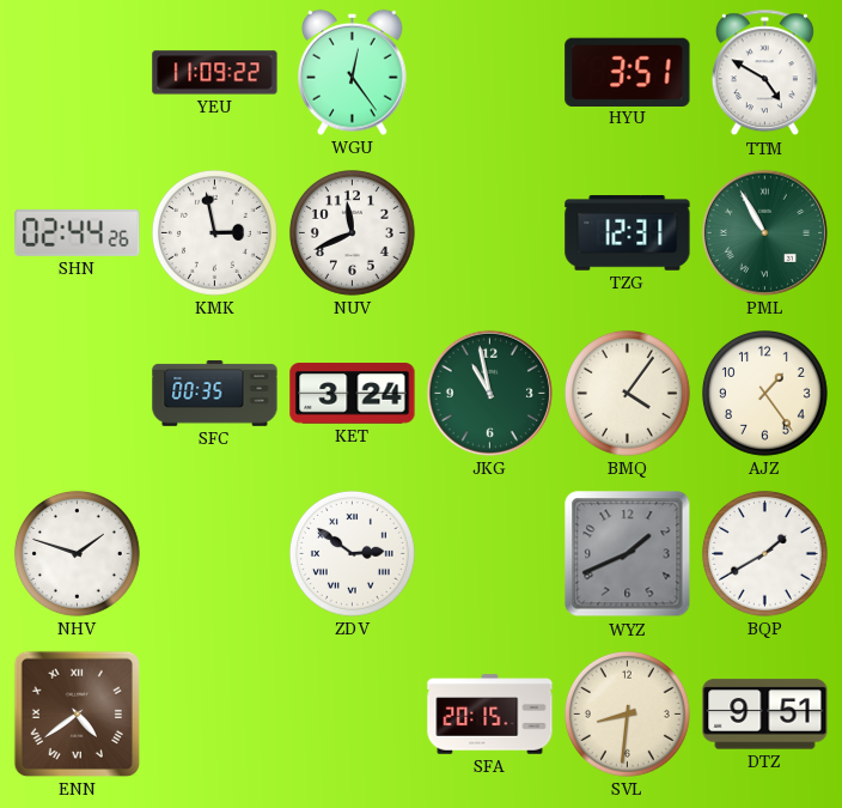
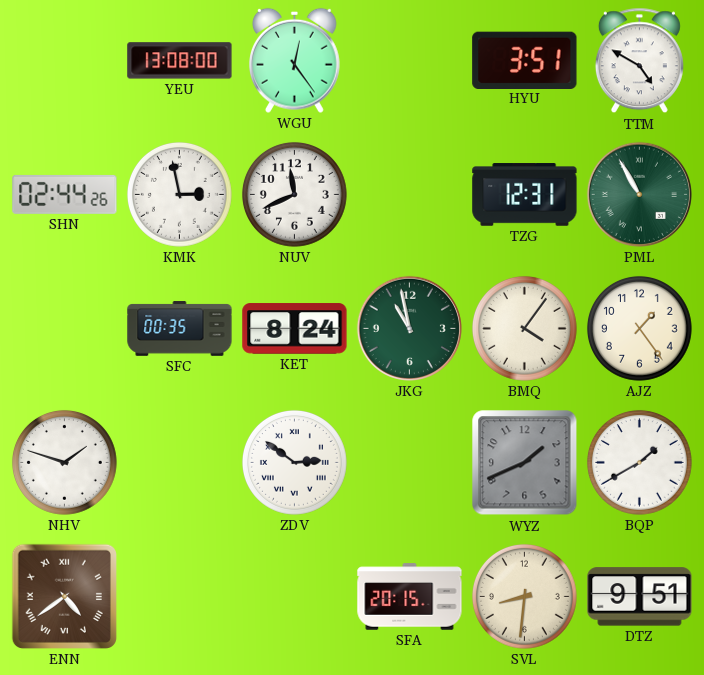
YEU: 11:09 -> 13:08
KET: 3:24 -> 8:24
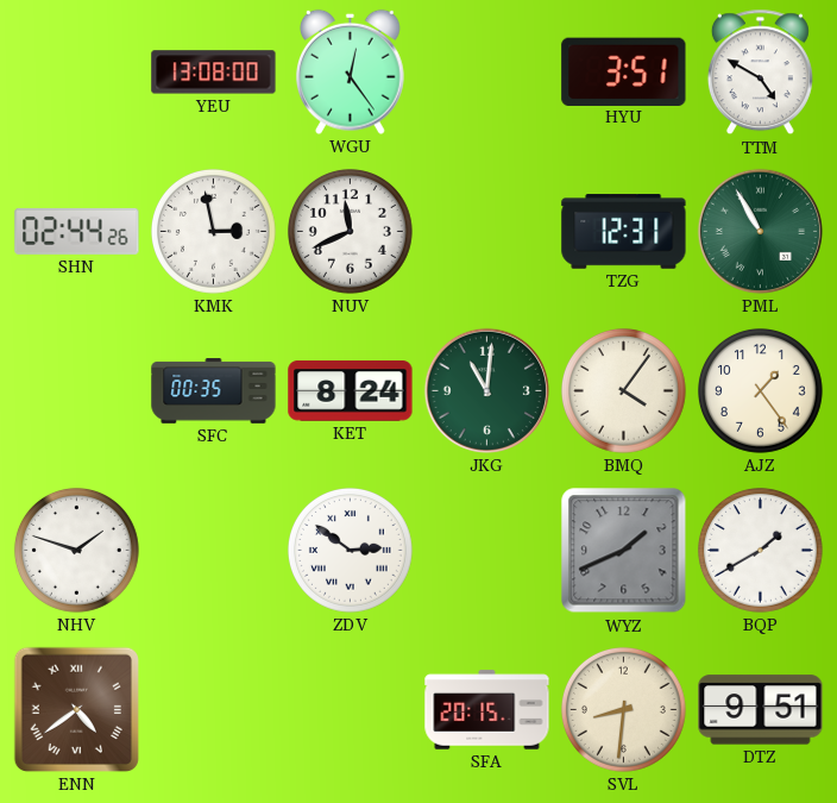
JKG: 10:58 -> 11:01
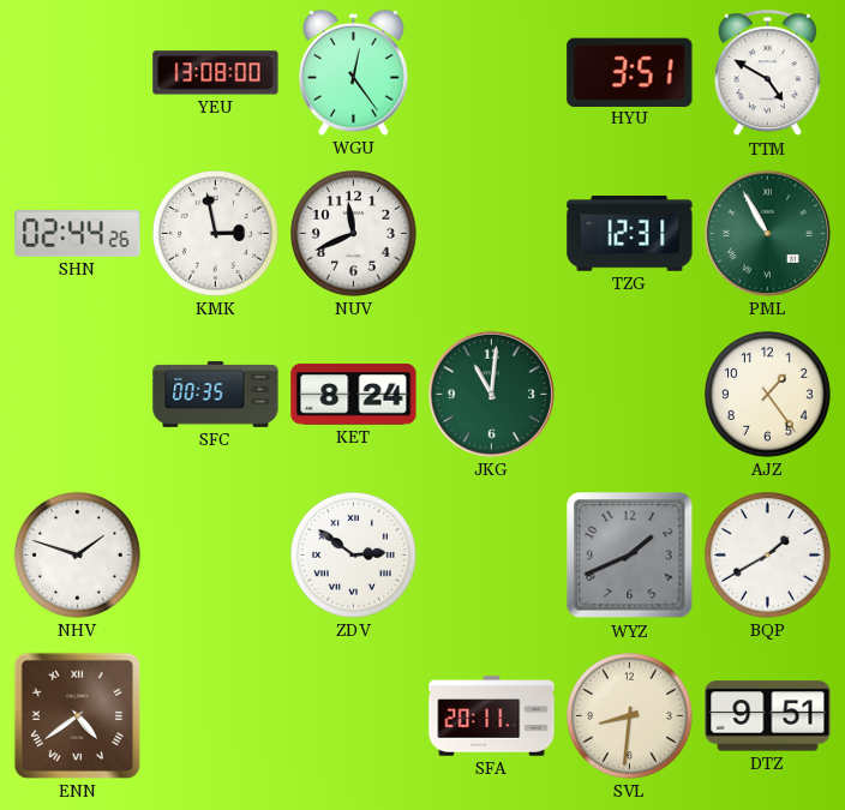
BMQ: 4:06 -> none
SFA: 20:15 -> 20:11
